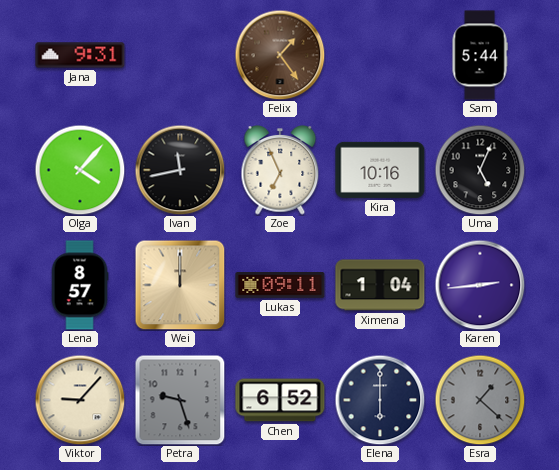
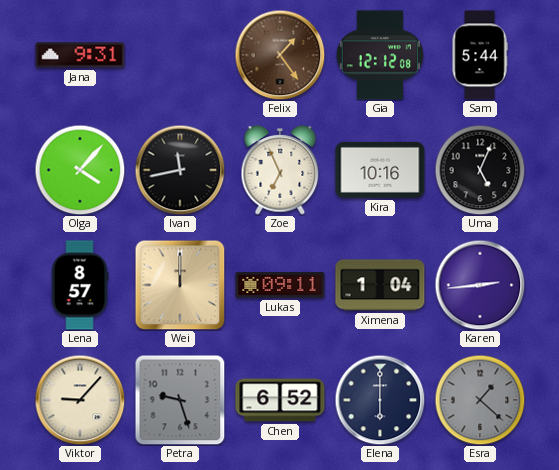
Gia: none -> 12:12
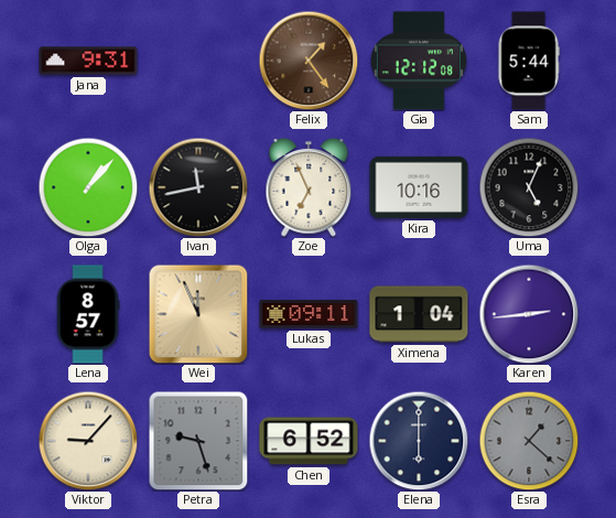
Olga: 4:07 -> 1:07
Wei: 12:00 -> 11:56
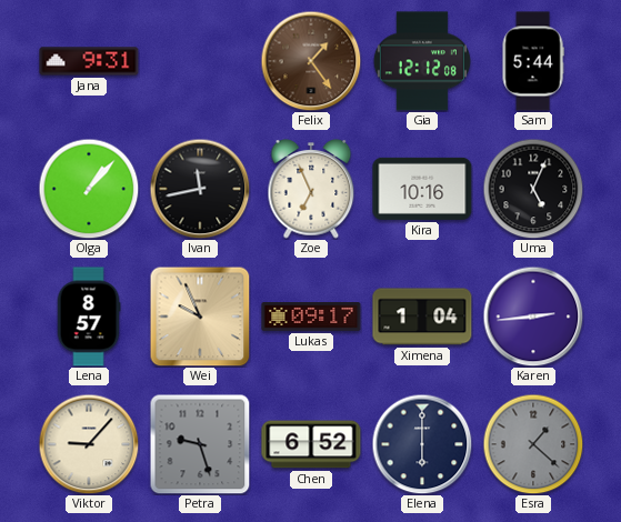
Wei: 11:56 -> 9:56
Lukas: 09:11 -> 09:17
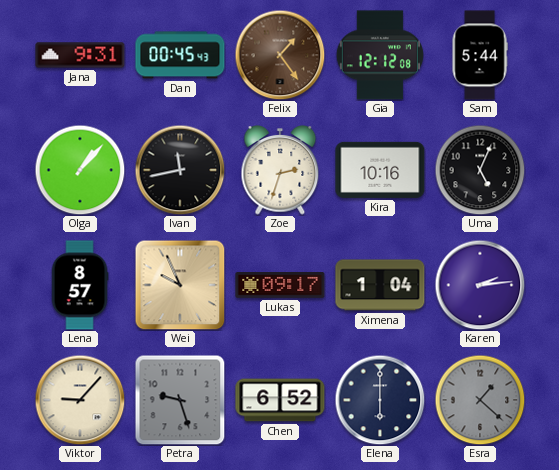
Dan: none -> 00:45
Zoe: 6:56 -> 2:33
Karen: 2:44 -> 2:14
